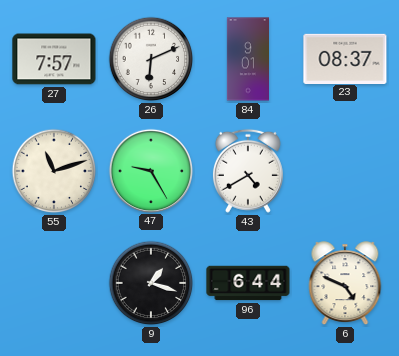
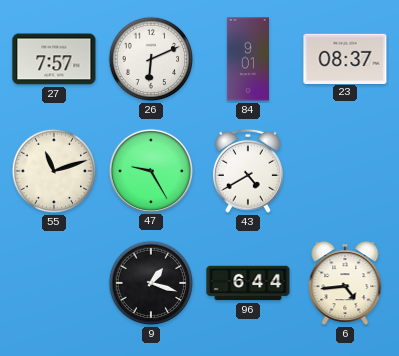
6: 4:49 -> 4:44
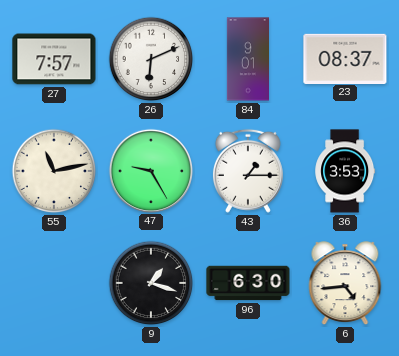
55: 11:12 -> 11:13
43: 4:40 -> 1:15
36: none -> 3:53
96: 6:44 -> 6:30
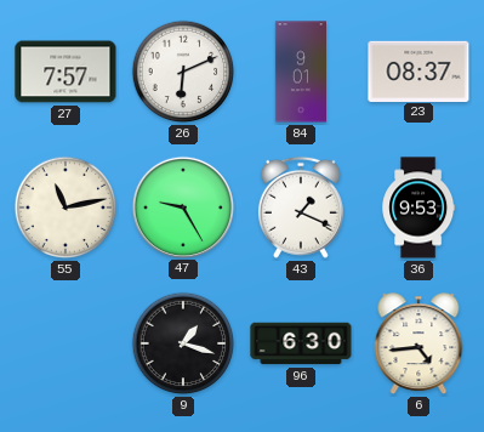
43: 1:15 -> 1:19
36: 3:53 -> 9:53
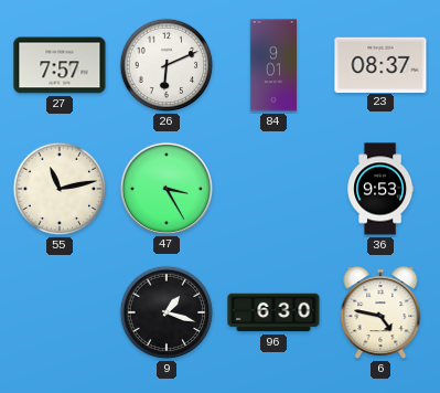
47: 9:25 -> 3:25
43: 1:19 -> none
6: 4:44 -> 4:47
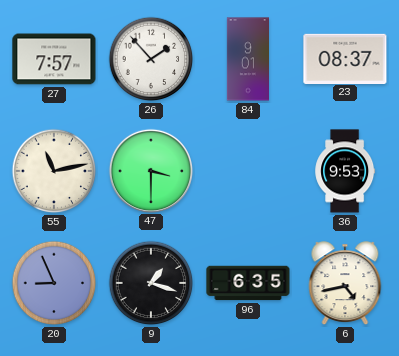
26: 6:11 -> 1:53
47: 3:25 -> 3:30
20: none -> 8:56
96: 6:30 -> 6:35
6: 4:47 -> 4:43
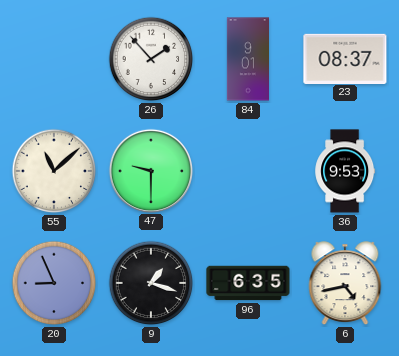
27: 7:57 -> none
55: 11:13 -> 11:08
47: 3:30 -> 9:30
